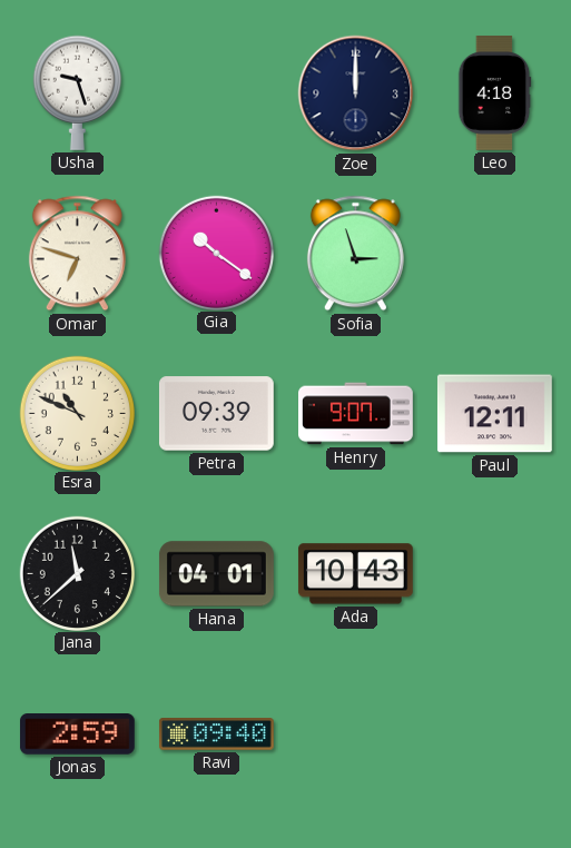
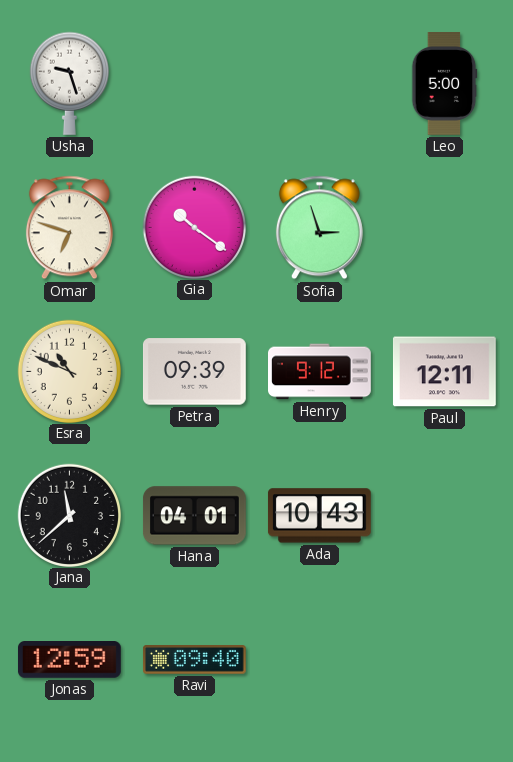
Zoe: 12:00 -> none
Leo: 4:18 -> 5:00
Henry: 9:07 -> 9:12
Jonas: 2:59 -> 12:59
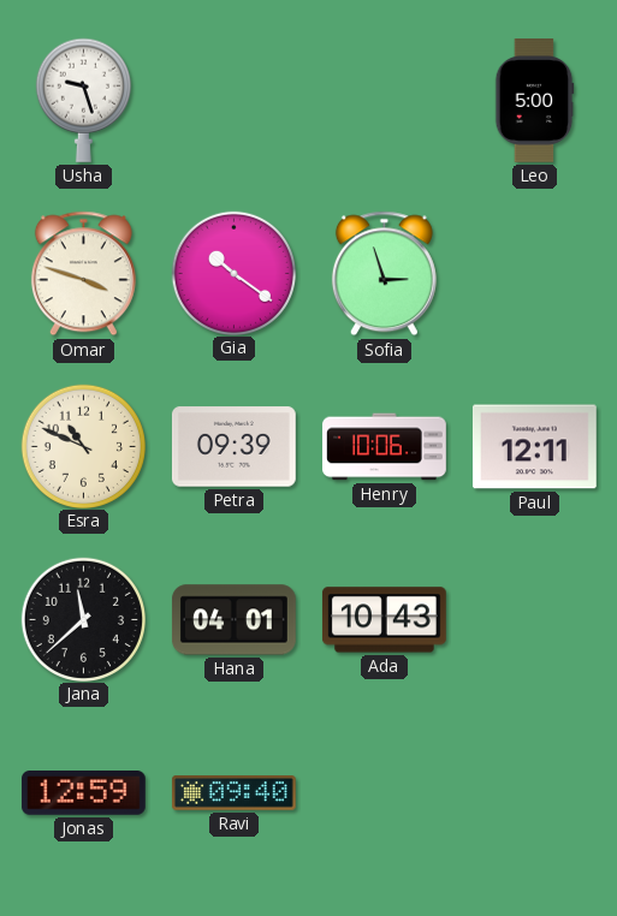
Omar: 6:48 -> 3:48
Henry: 9:12 -> 10:06
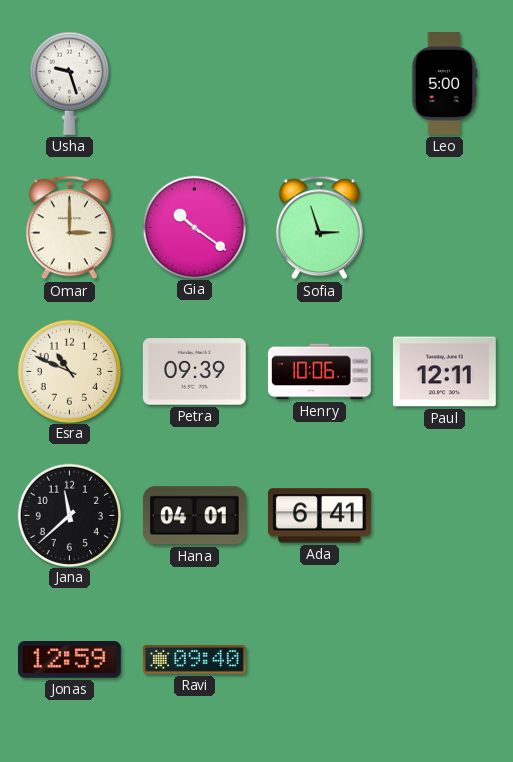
Omar: 3:48 -> 3:00
Ada: 10:43 -> 6:41
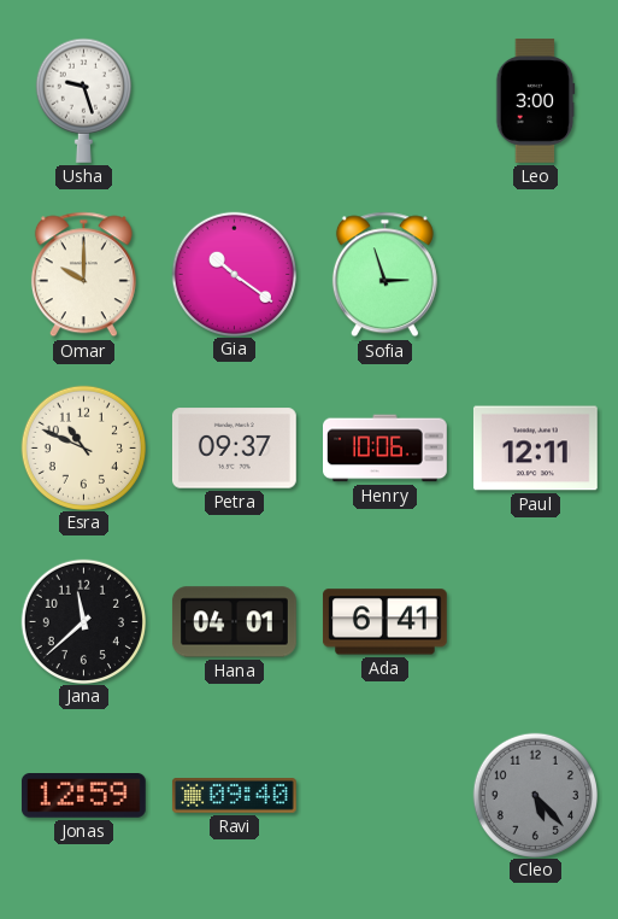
Leo: 5:00 -> 3:00
Omar: 3:00 -> 10:00
Petra: 09:39 -> 09:37
Cleo: none -> 5:23
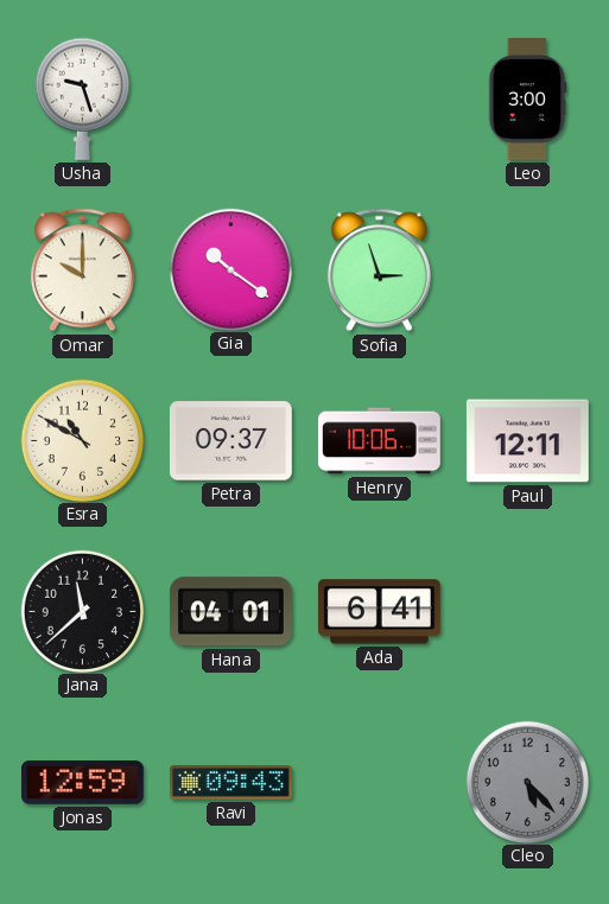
Esra: 10:49 -> 10:50
Ravi: 09:40 -> 09:43
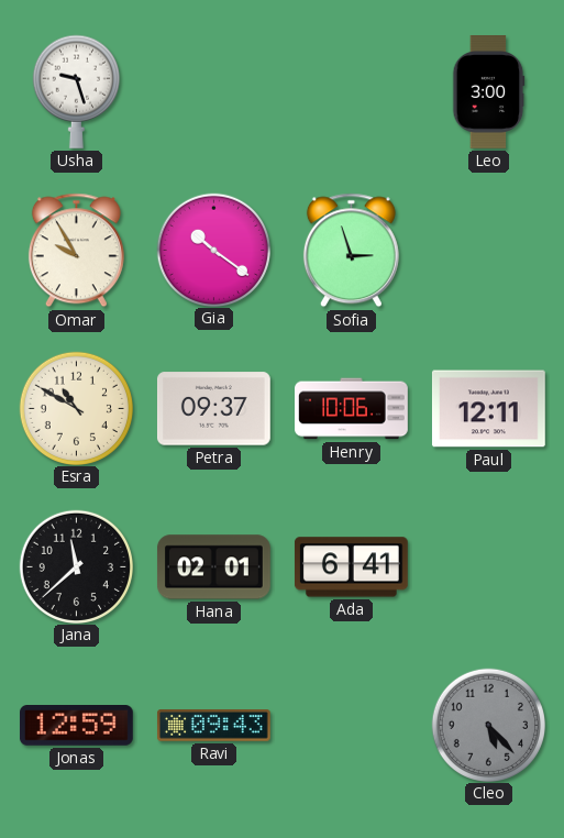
Omar: 10:00 -> 9:55
Hana: 04:01 -> 02:01
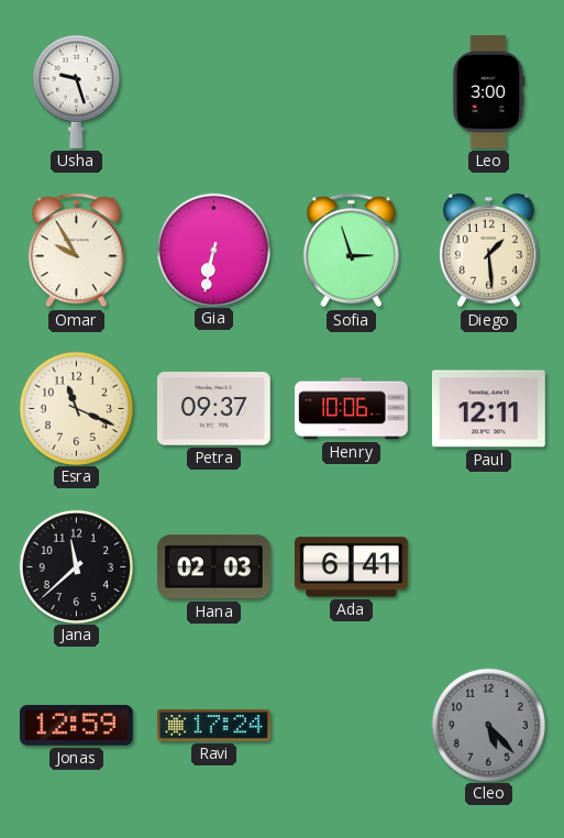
Gia: 10:21 -> 6:32
Diego: none -> 1:29
Esra: 10:50 -> 11:19
Hana: 02:01 -> 02:03
Ravi: 09:43 -> 17:24
